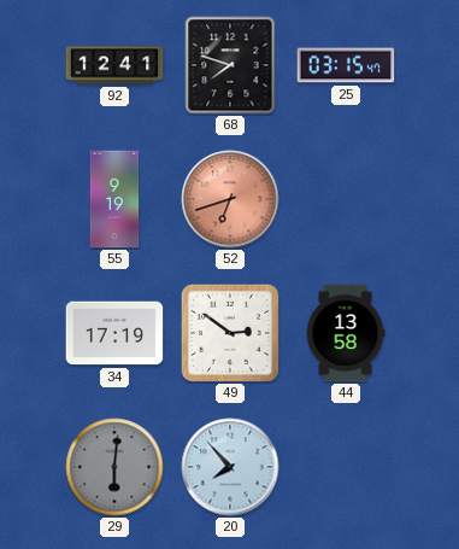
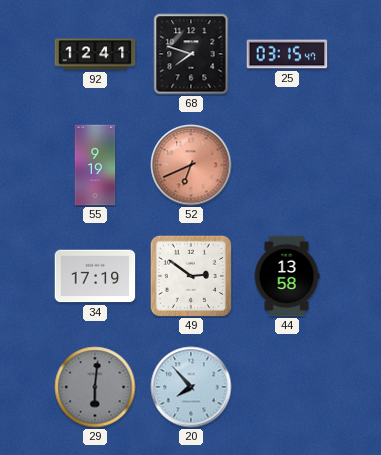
52: 6:42 -> 6:41
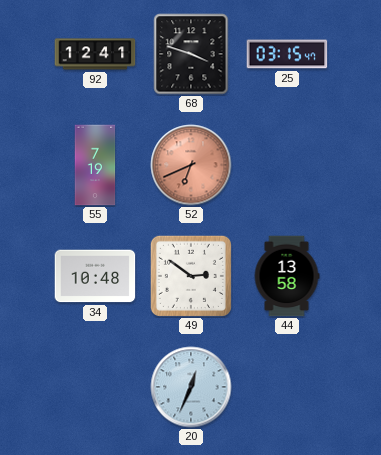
68: 7:48 -> 3:48
55: 9:19 -> 7:19
34: 17:19 -> 10:48
29: 6:01 -> none
20: 7:53 -> 12:34
